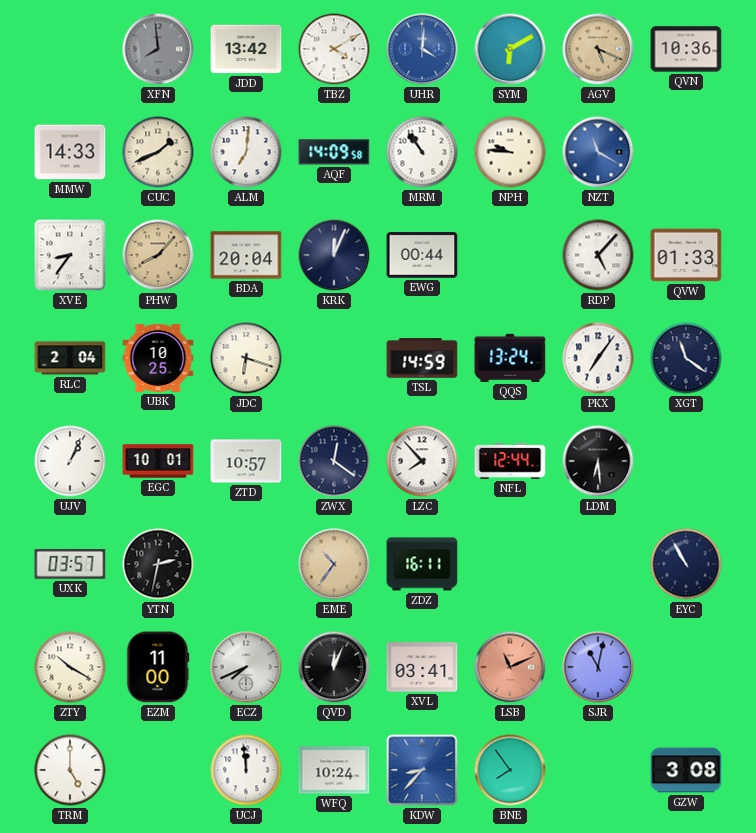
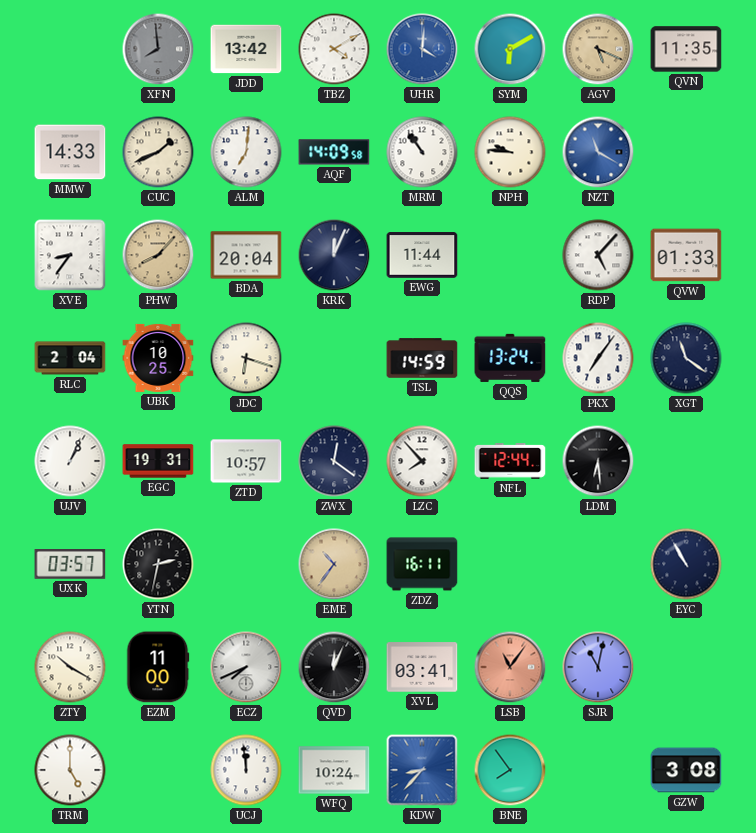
QVN: 10:36 -> 11:35
EWG: 00:44 -> 11:44
EGC: 10:01 -> 19:31
LSB: 11:11 -> 11:06
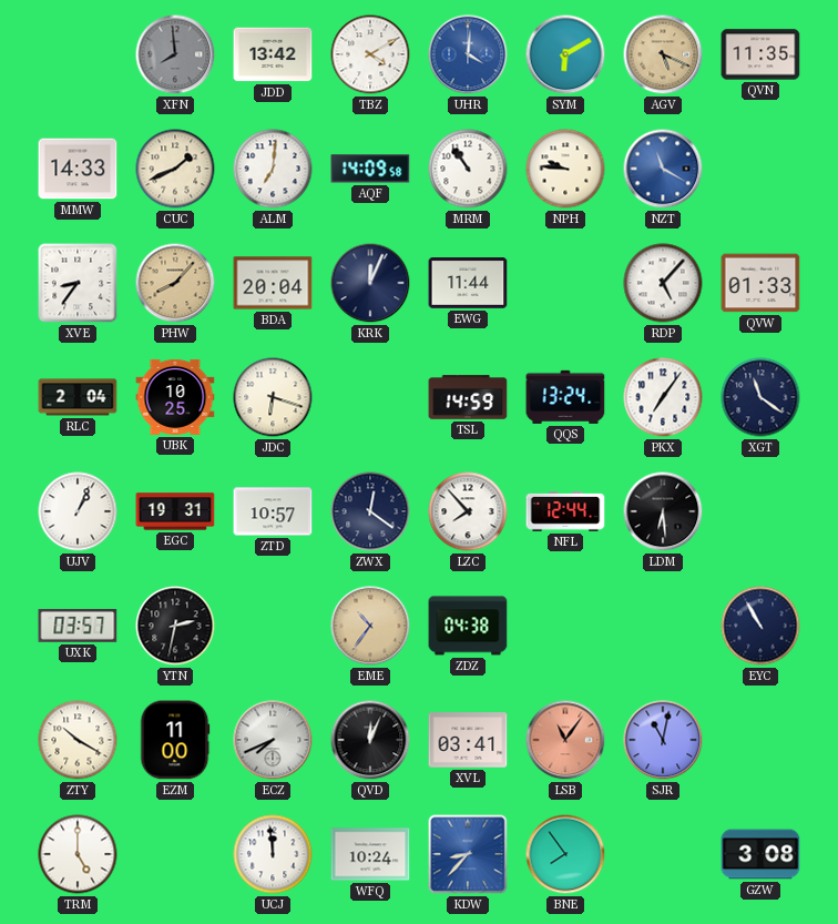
ZDZ: 16:11 -> 04:38
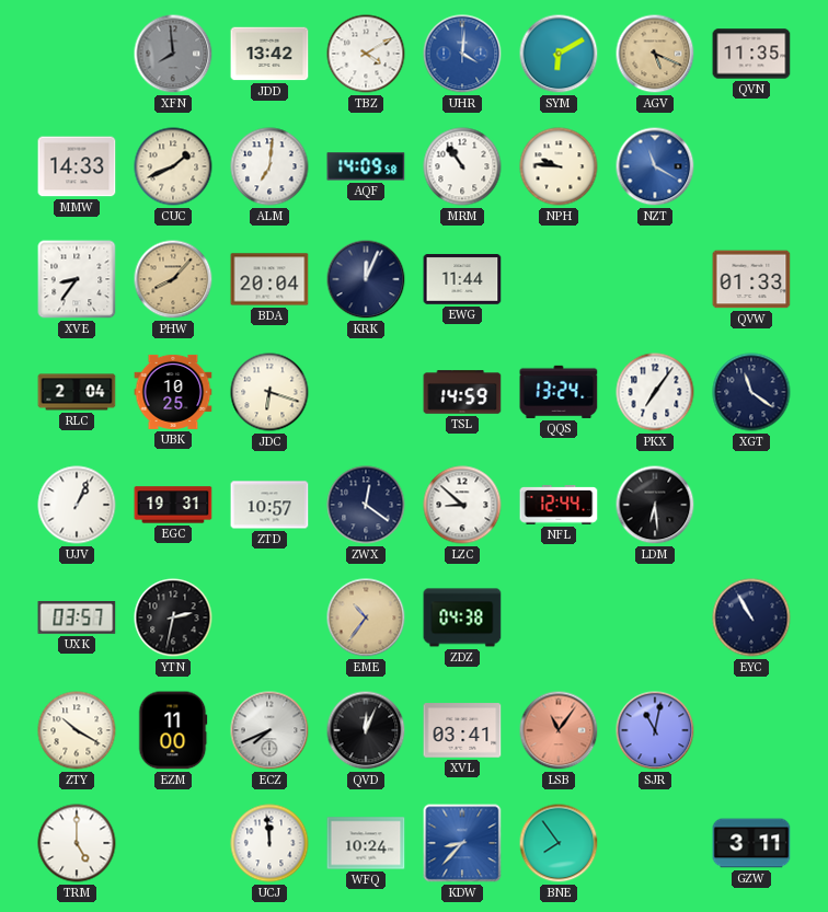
RDP: 5:07 -> none
LZC: 7:53 -> 8:52
GZW: 3:08 -> 3:11
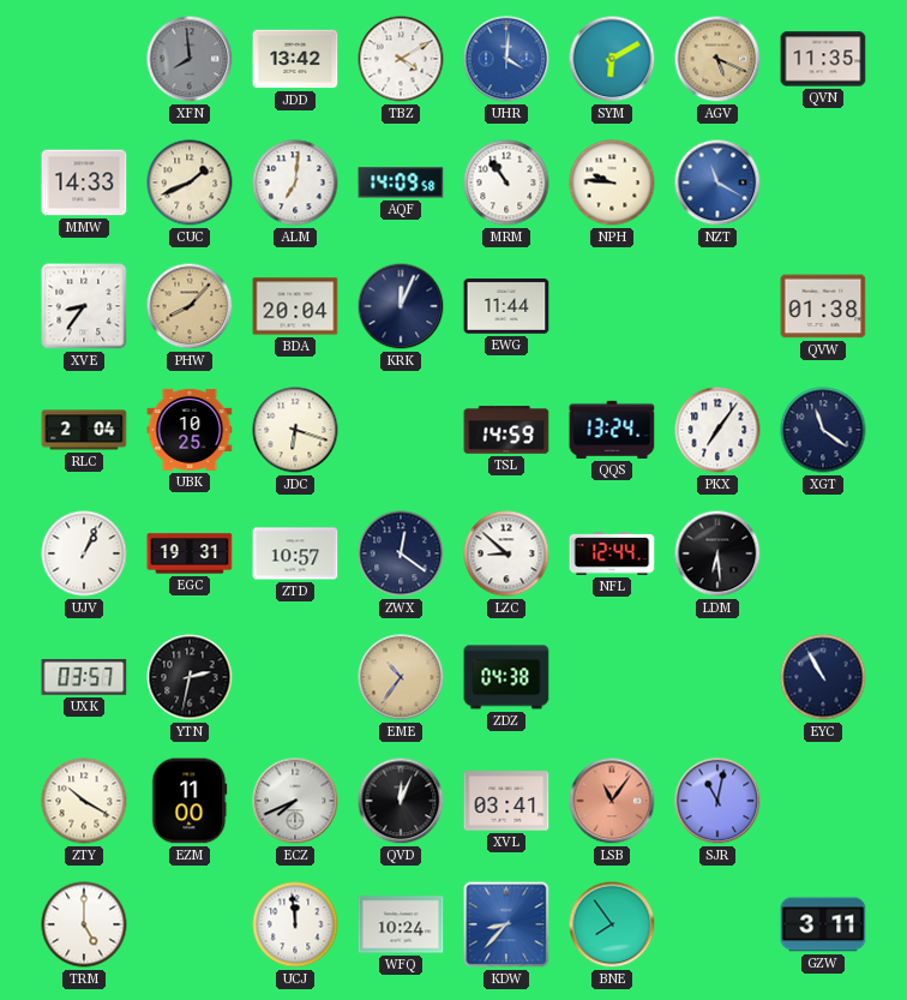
QVW: 01:33 -> 01:38
